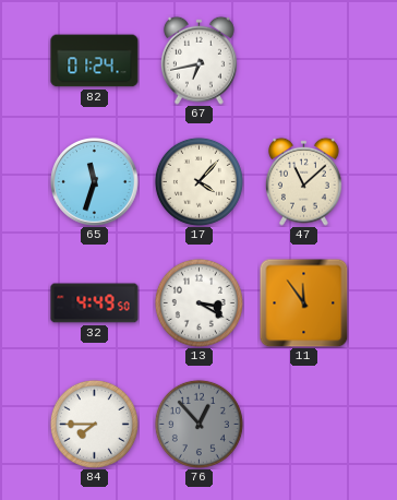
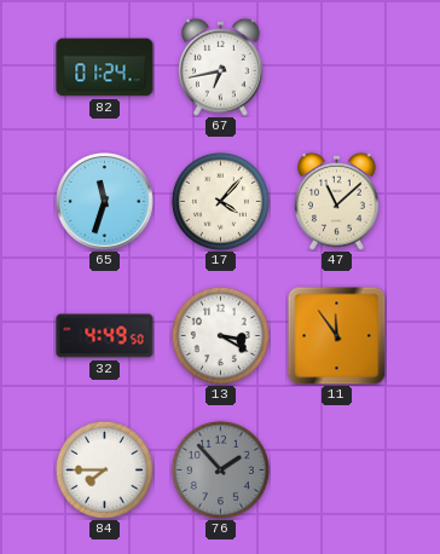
76: 12:53 -> 1:53
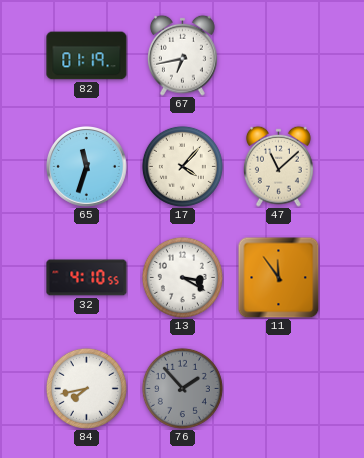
82: 01:24 -> 01:19
32: 4:49 -> 4:10
84: 7:45 -> 7:43
